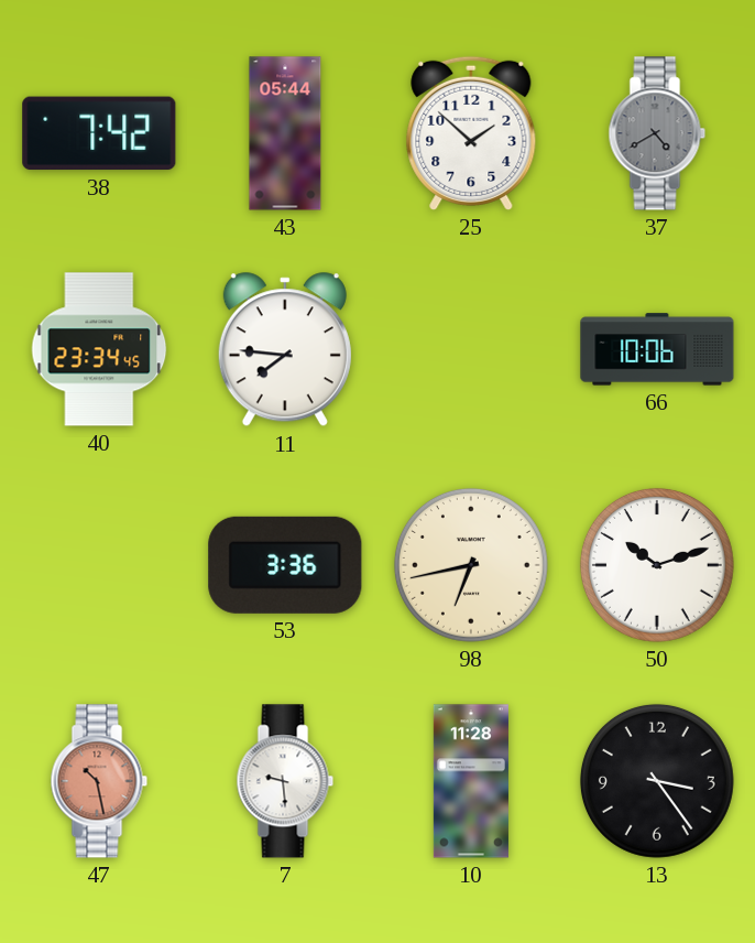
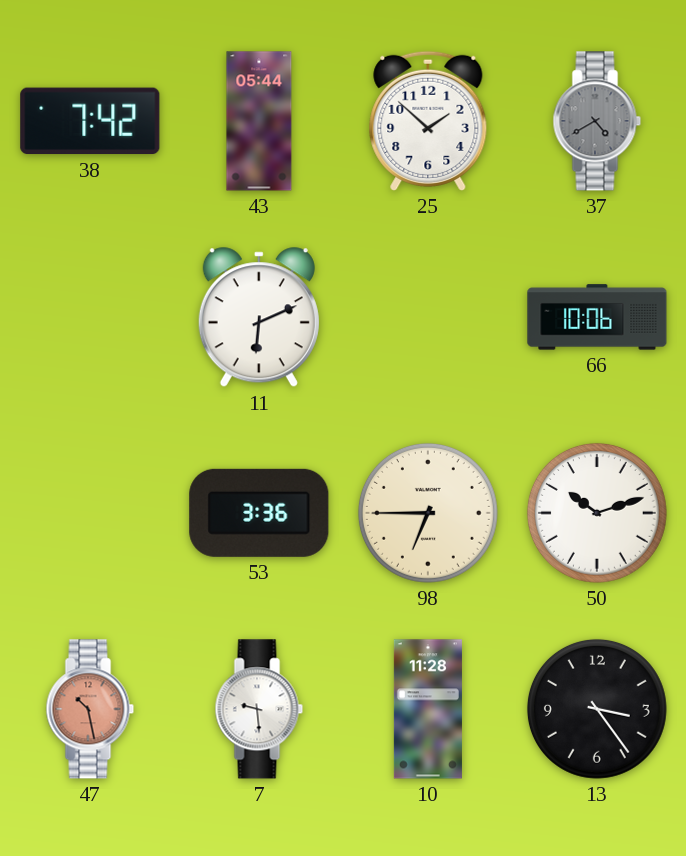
40: 23:34 -> none
11: 7:46 -> 6:11
98: 6:43 -> 6:45
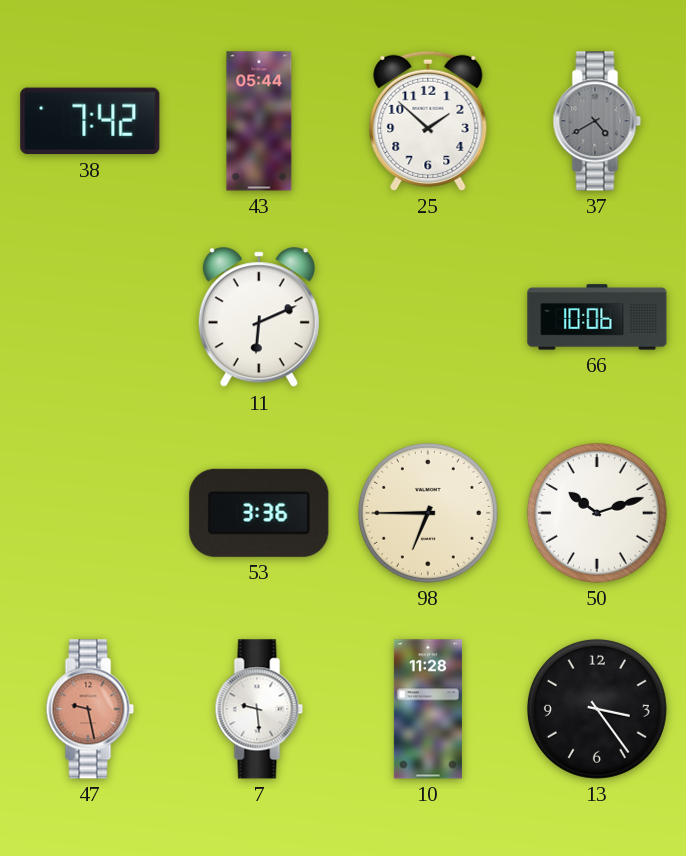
47: 10:28 -> 9:28
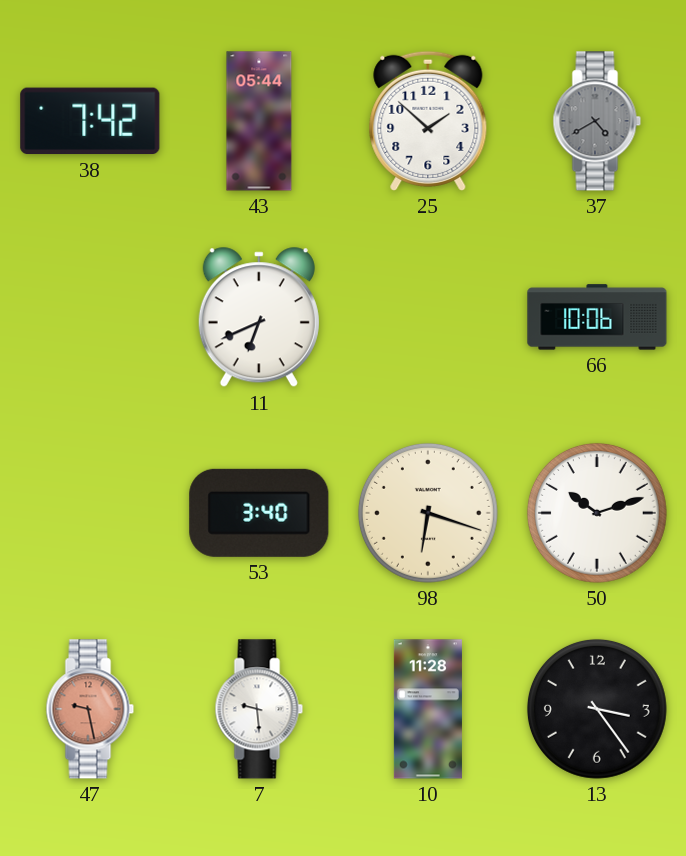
11: 6:11 -> 6:41
53: 3:36 -> 3:40
98: 6:45 -> 6:18
